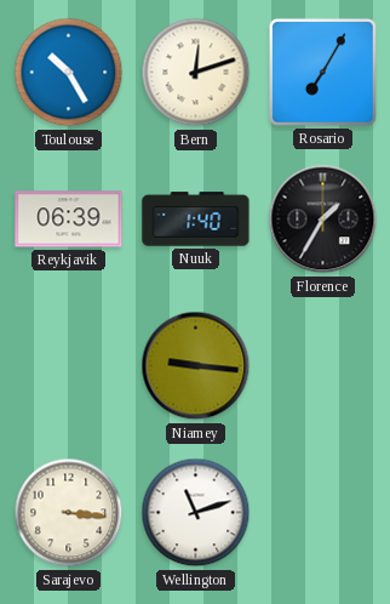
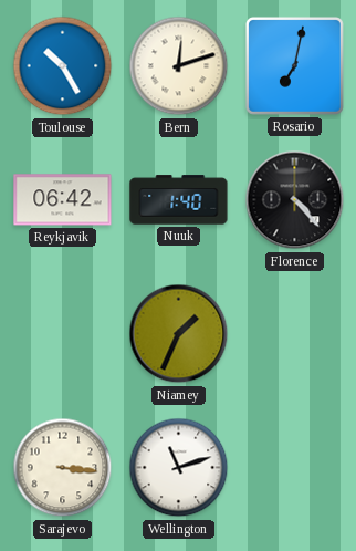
Rosario: 7:05 -> 7:02
Reykjavik: 06:39 -> 06:42
Florence: 1:35 -> 4:23
Niamey: 9:16 -> 1:34
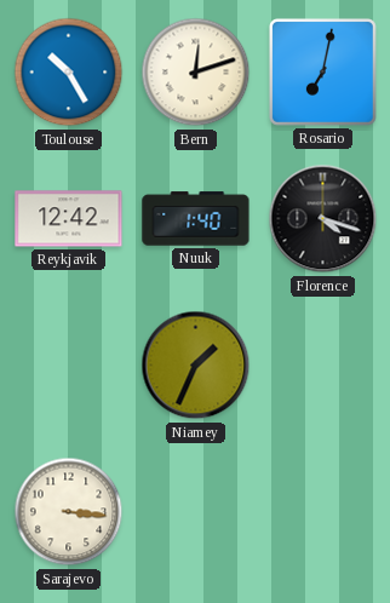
Reykjavik: 06:42 -> 12:42
Florence: 4:23 -> 4:18
Wellington: 11:12 -> none
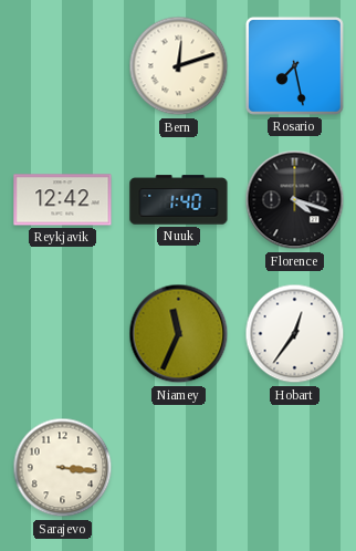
Toulouse: 10:25 -> none
Rosario: 7:02 -> 7:28
Niamey: 1:34 -> 11:34
Hobart: none -> 12:36
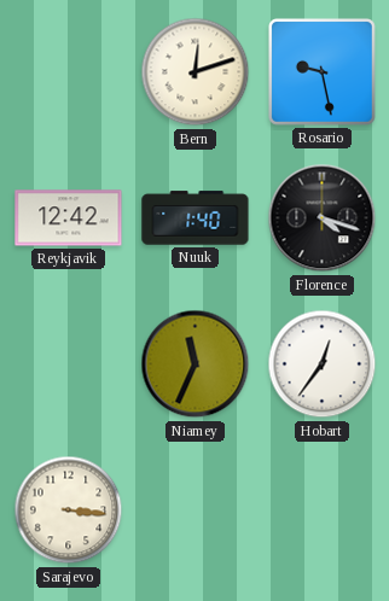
Rosario: 7:28 -> 9:28
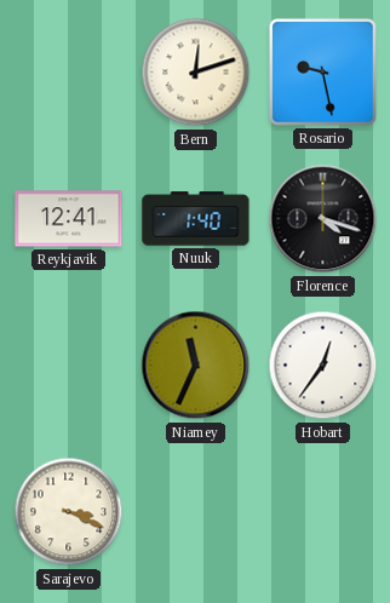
Reykjavik: 12:42 -> 12:41
Sarajevo: 3:16 -> 3:19
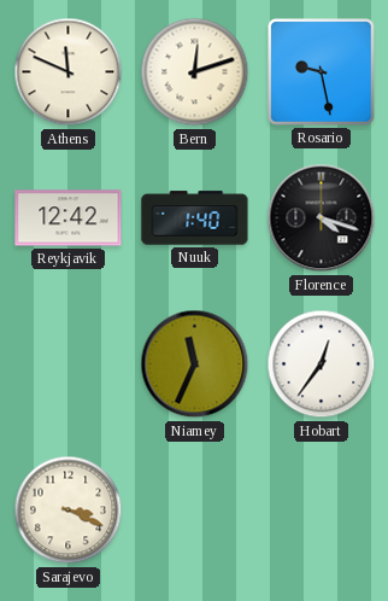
Athens: none -> 11:49
Reykjavik: 12:41 -> 12:42
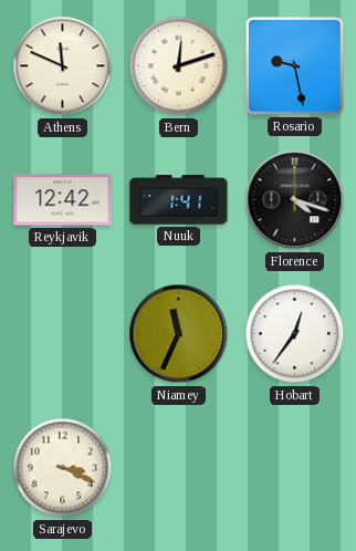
Nuuk: 1:40 -> 1:41
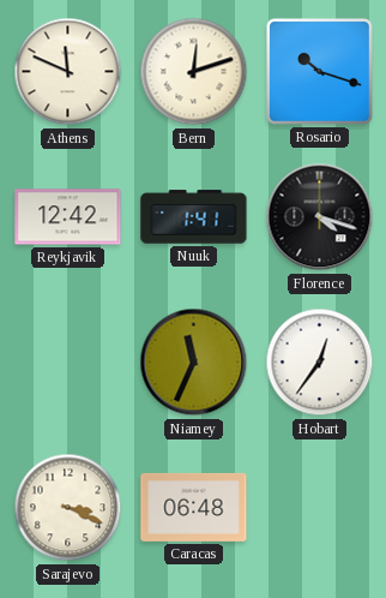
Rosario: 9:28 -> 10:18
Caracas: none -> 06:48
